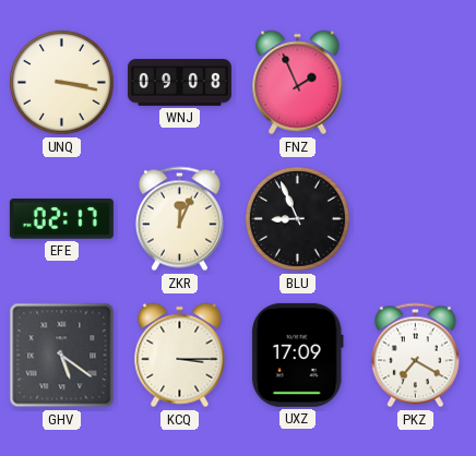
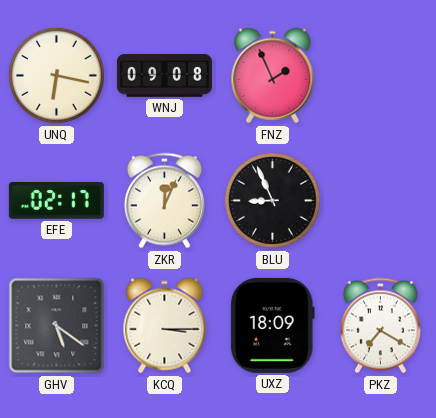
UNQ: 3:17 -> 6:17
UXZ: 17:09 -> 18:09
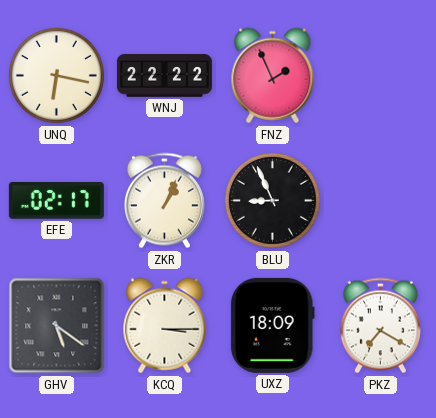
WNJ: 09:08 -> 22:22
ZKR: 12:04 -> 1:04
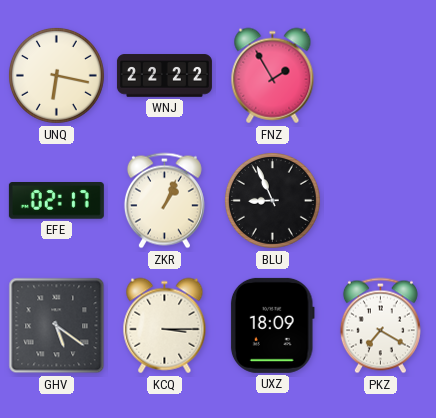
FNZ: 1:56 -> 1:55
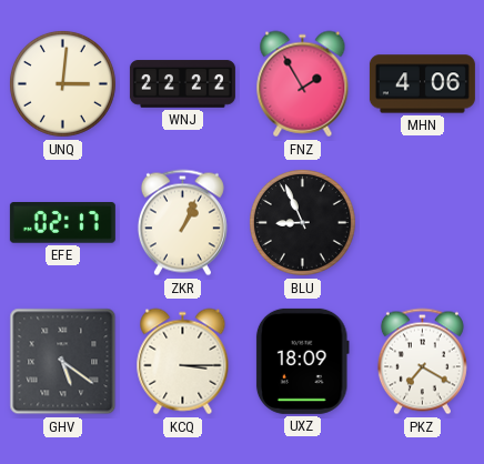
UNQ: 6:17 -> 3:01
MHN: none -> 4:06
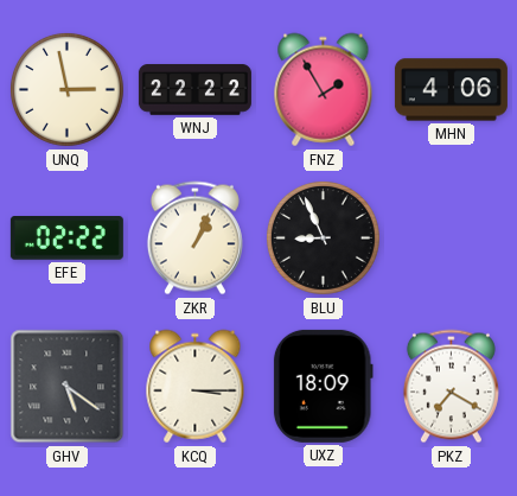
UNQ: 3:01 -> 2:58
EFE: 02:17 -> 02:22
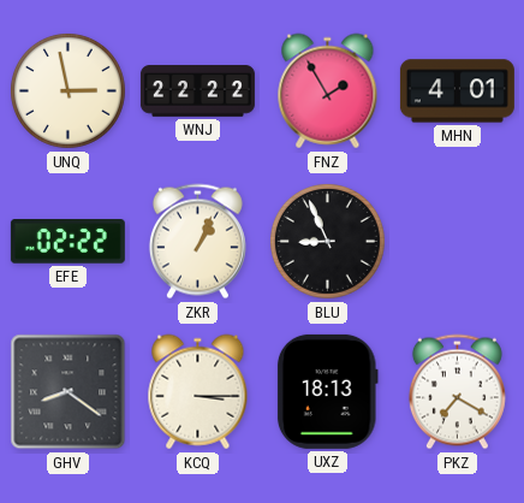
MHN: 4:06 -> 4:01
GHV: 5:21 -> 8:21
UXZ: 18:09 -> 18:13
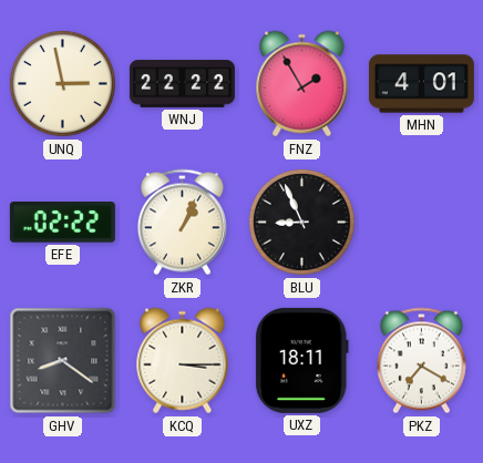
UXZ: 18:13 -> 18:11
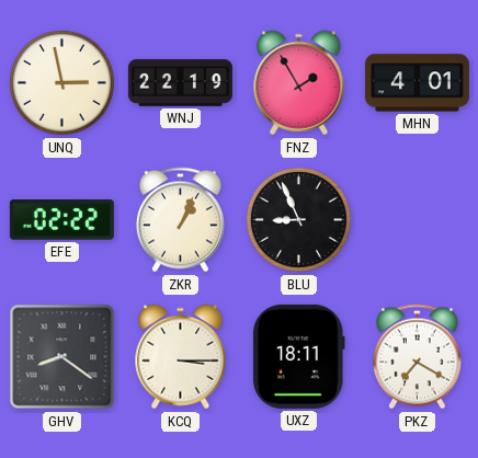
WNJ: 22:22 -> 22:19
